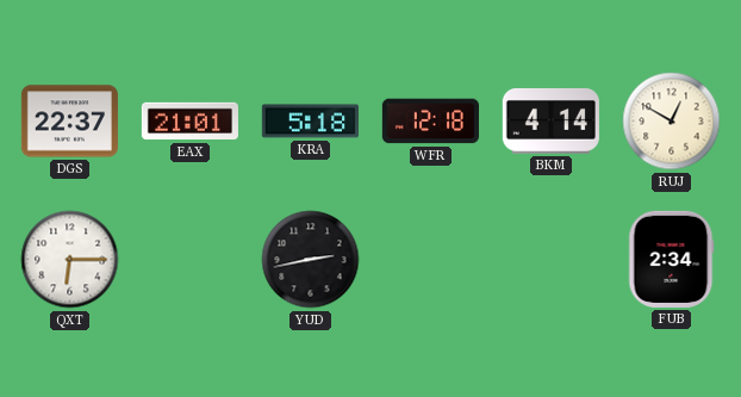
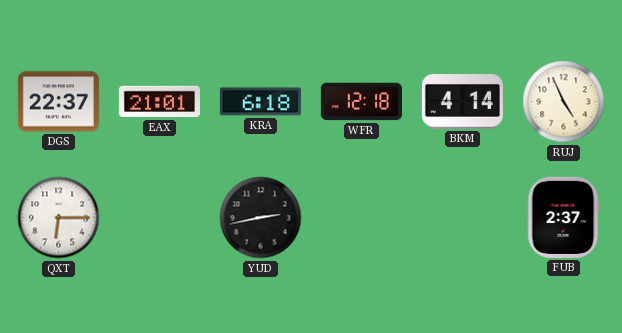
KRA: 5:18 -> 6:18
RUJ: 12:50 -> 4:56
FUB: 2:34 -> 2:37
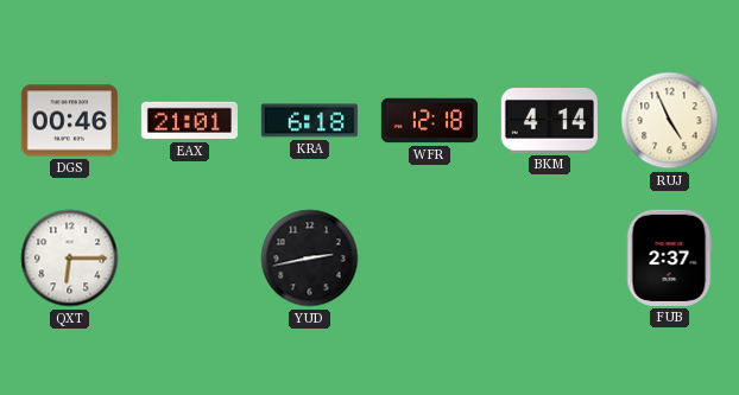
DGS: 22:37 -> 00:46
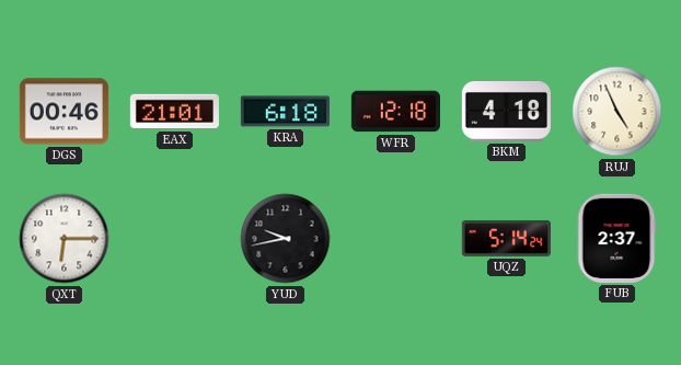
BKM: 4:14 -> 4:18
YUD: 2:43 -> 9:43
UQZ: none -> 5:14
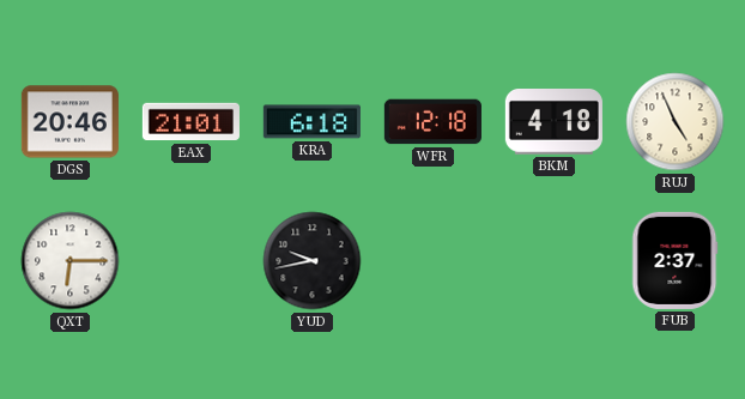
DGS: 00:46 -> 20:46
UQZ: 5:14 -> none
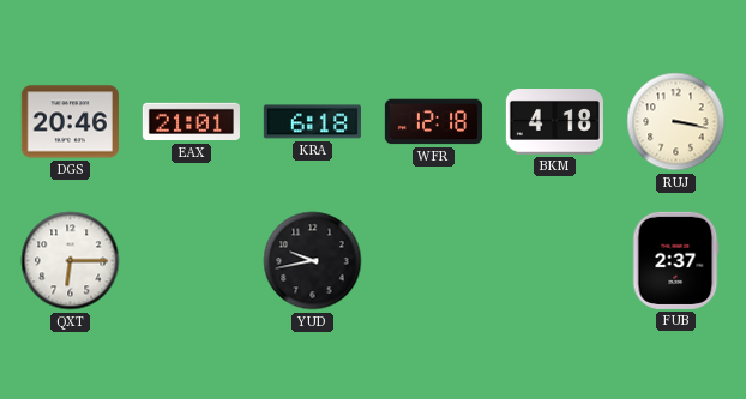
RUJ: 4:56 -> 3:17
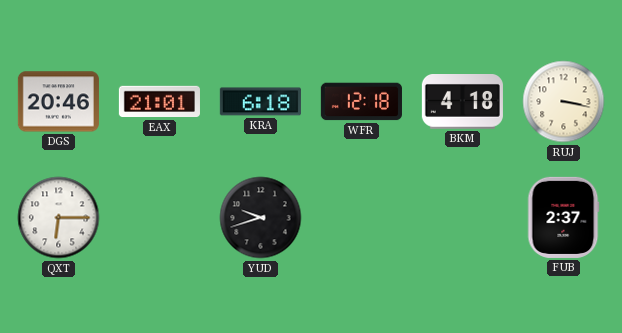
YUD: 9:43 -> 9:42
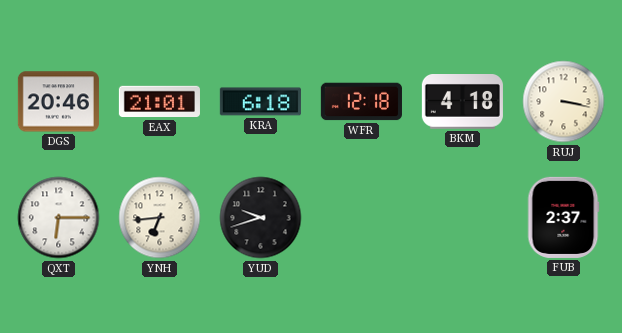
YNH: none -> 6:44
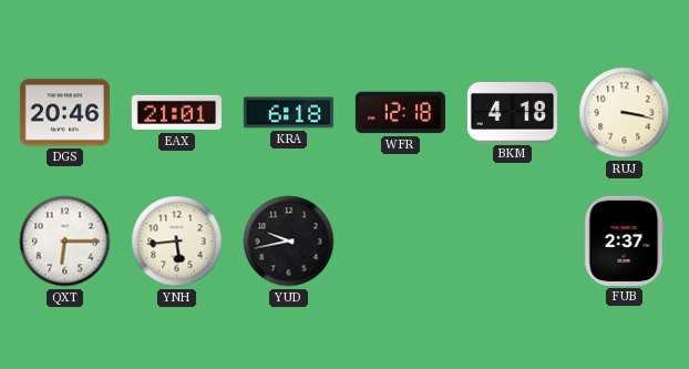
YNH: 6:44 -> 5:44
YUD: 9:42 -> 9:43
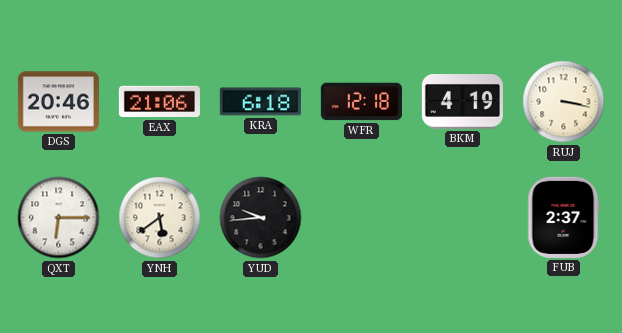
EAX: 21:01 -> 21:06
BKM: 4:18 -> 4:19
YNH: 5:44 -> 5:39
YUD: 9:43 -> 9:44
